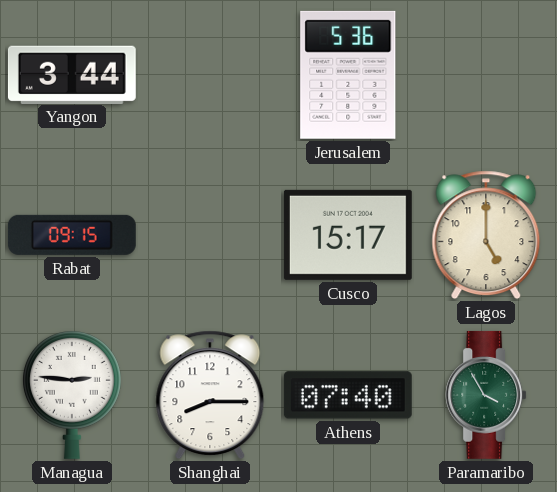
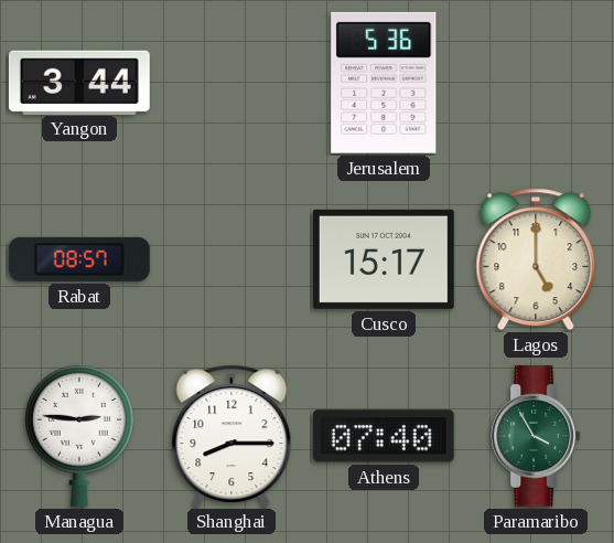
Rabat: 09:15 -> 08:57
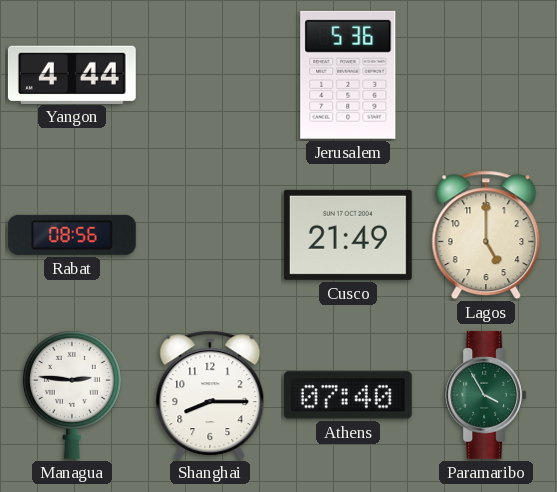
Yangon: 3:44 -> 4:44
Rabat: 08:57 -> 08:56
Cusco: 15:17 -> 21:49
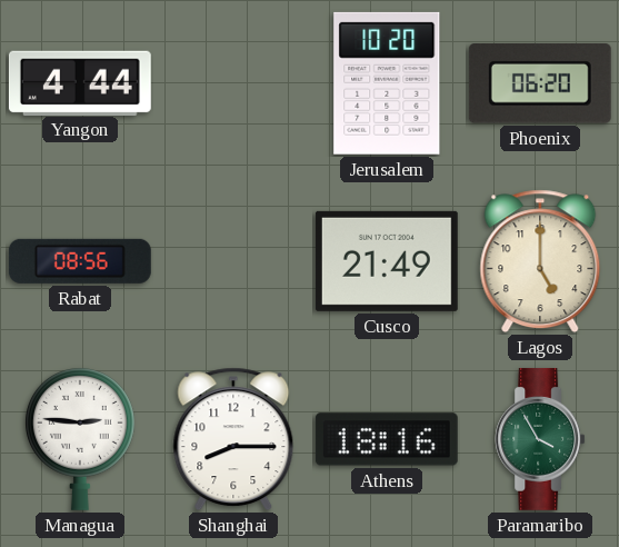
Jerusalem: 5:36 -> 10:20
Phoenix: none -> 06:20
Athens: 07:40 -> 18:16
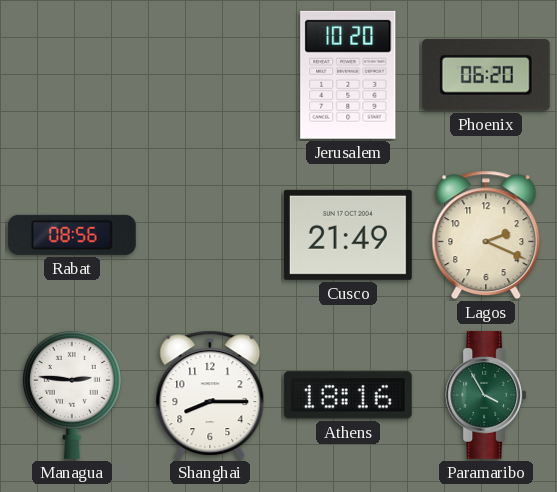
Yangon: 4:44 -> none
Lagos: 5:00 -> 2:19
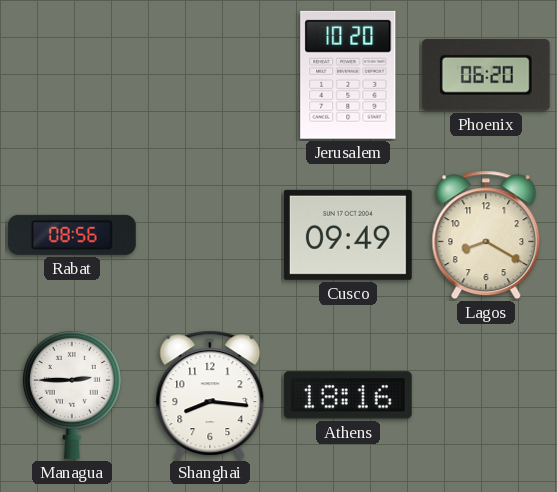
Cusco: 21:49 -> 09:49
Lagos: 2:19 -> 8:20
Managua: 2:46 -> 2:45
Shanghai: 8:15 -> 8:16
Paramaribo: 3:55 -> none
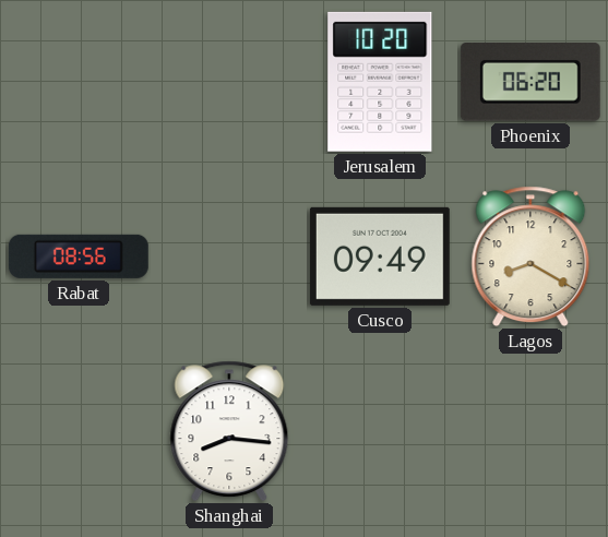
Managua: 2:45 -> none
Athens: 18:16 -> none
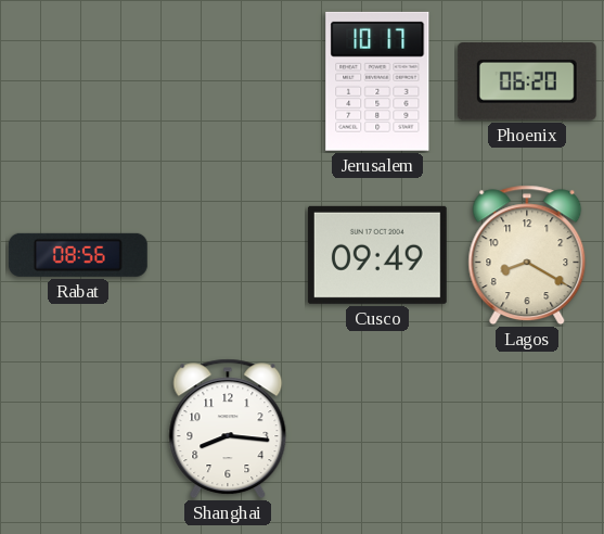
Jerusalem: 10:20 -> 10:17
